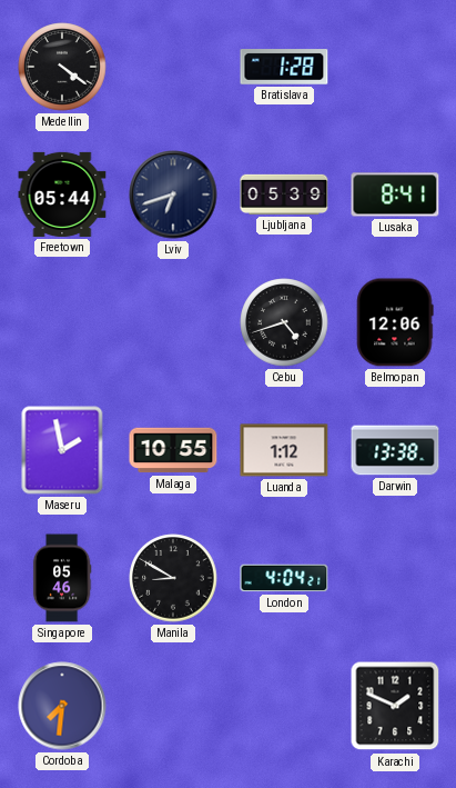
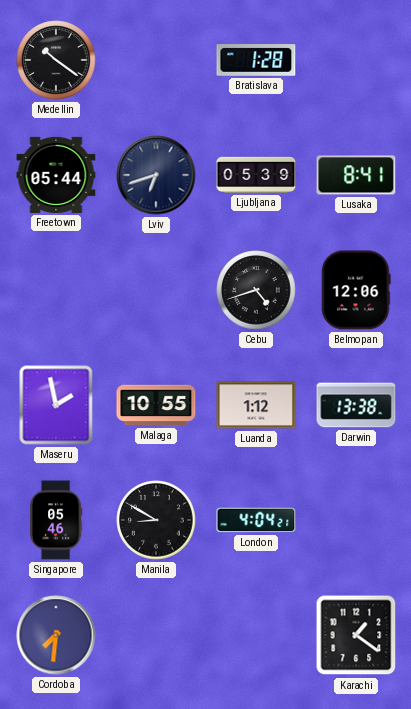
Medellin: 4:21 -> 10:21
Karachi: 1:49 -> 1:21
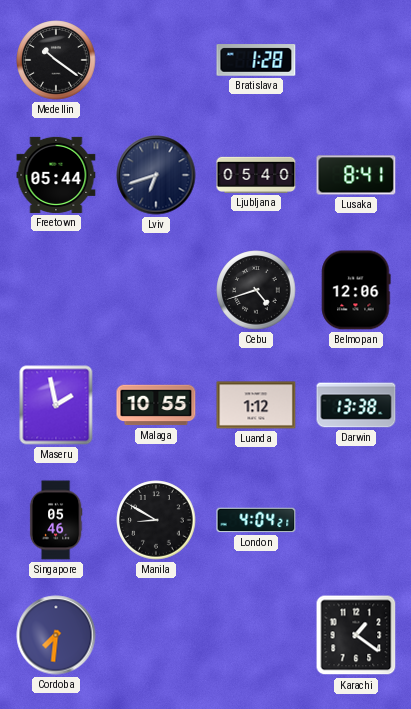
Ljubljana: 05:39 -> 05:40
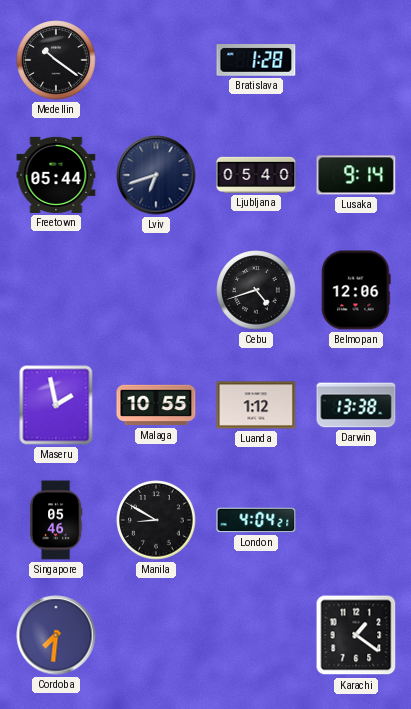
Lusaka: 8:41 -> 9:14
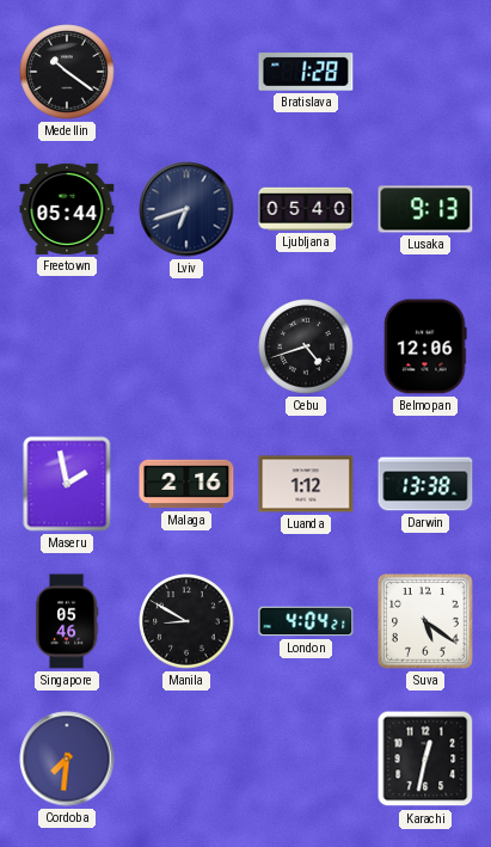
Lusaka: 9:14 -> 9:13
Malaga: 10:55 -> 2:16
Suva: none -> 5:21
Karachi: 1:21 -> 12:32
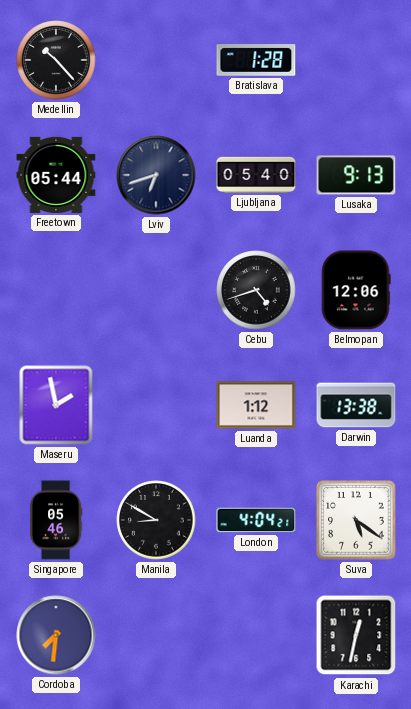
Medellin: 10:21 -> 10:23
Malaga: 2:16 -> none
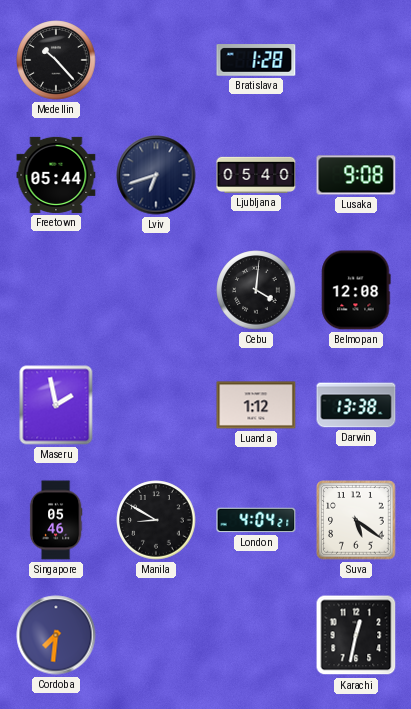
Lusaka: 9:13 -> 9:08
Cebu: 4:42 -> 4:01
Belmopan: 12:06 -> 12:08
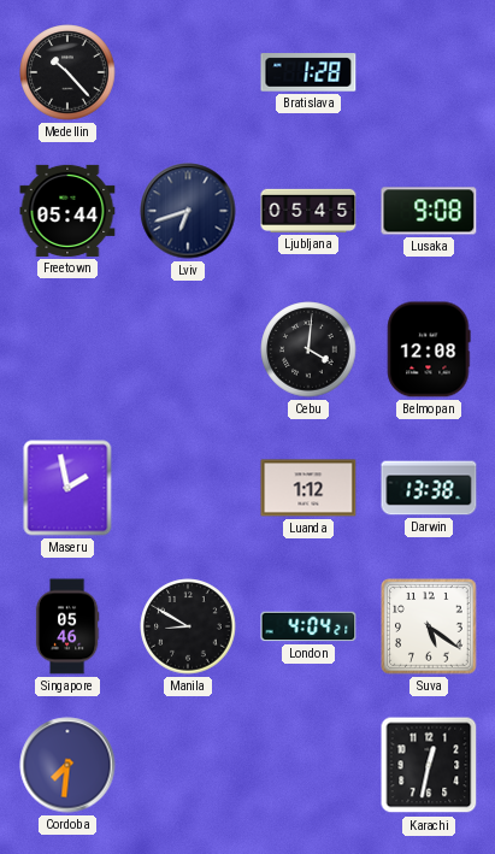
Ljubljana: 05:40 -> 05:45
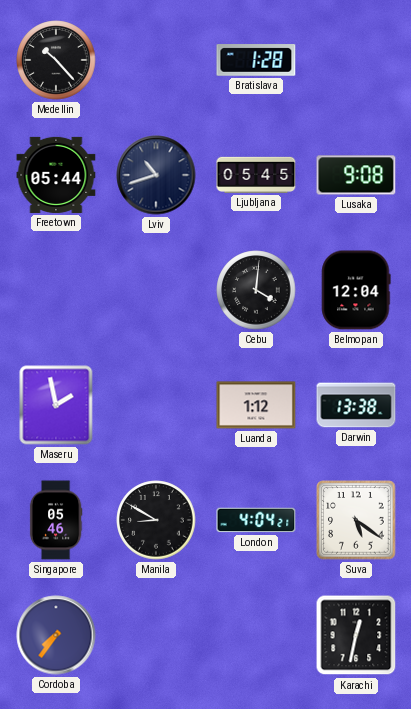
Lviv: 6:42 -> 10:42
Belmopan: 12:08 -> 12:04
Cordoba: 7:31 -> 7:36
